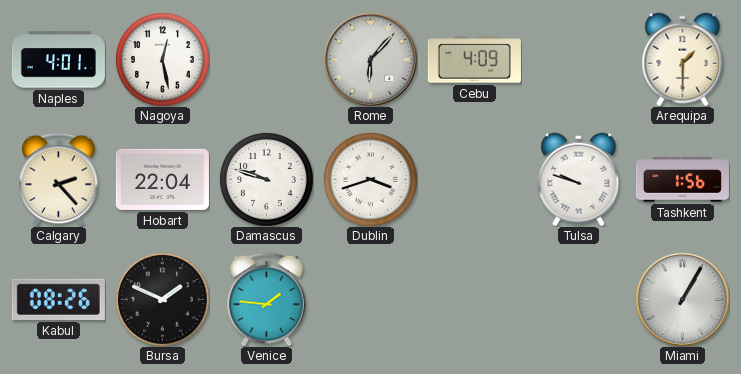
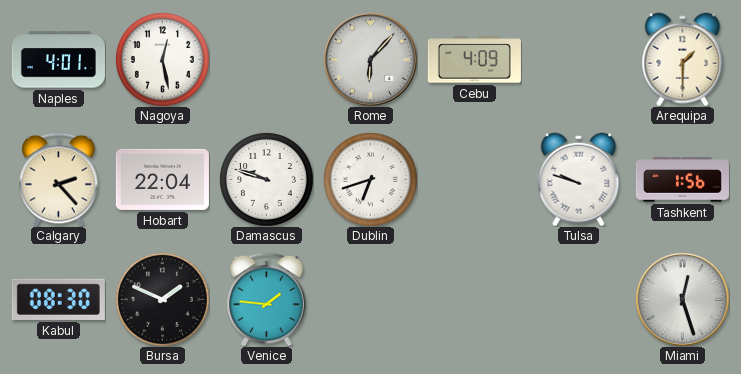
Dublin: 3:42 -> 6:42
Kabul: 08:26 -> 08:30
Miami: 1:05 -> 12:27
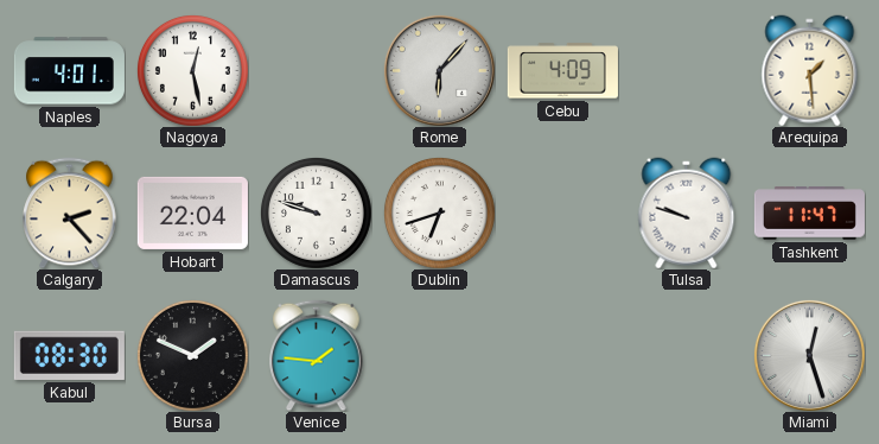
Arequipa: 1:30 -> 1:29
Tashkent: 1:56 -> 11:47
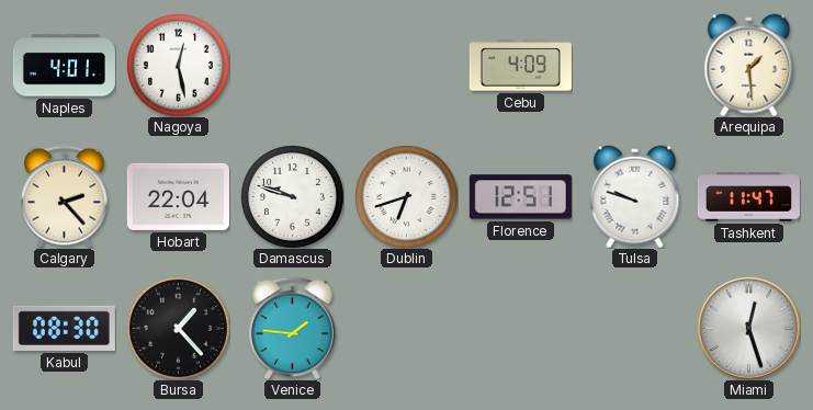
Rome: 6:07 -> none
Florence: none -> 12:51
Bursa: 1:49 -> 1:23
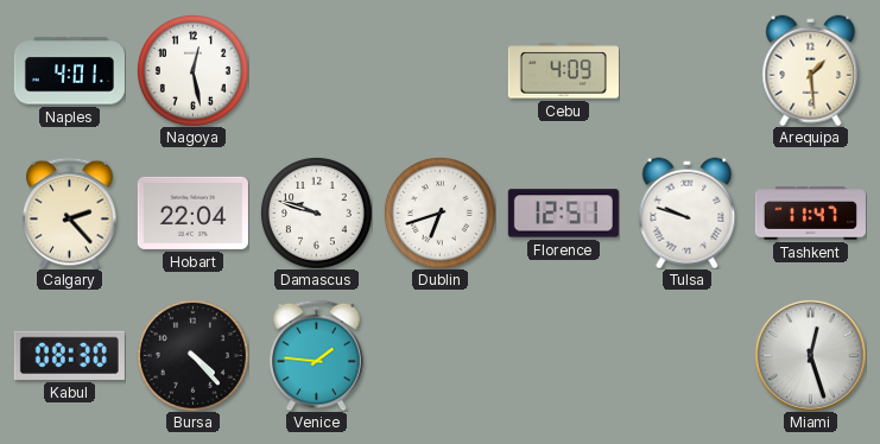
Bursa: 1:23 -> 4:23
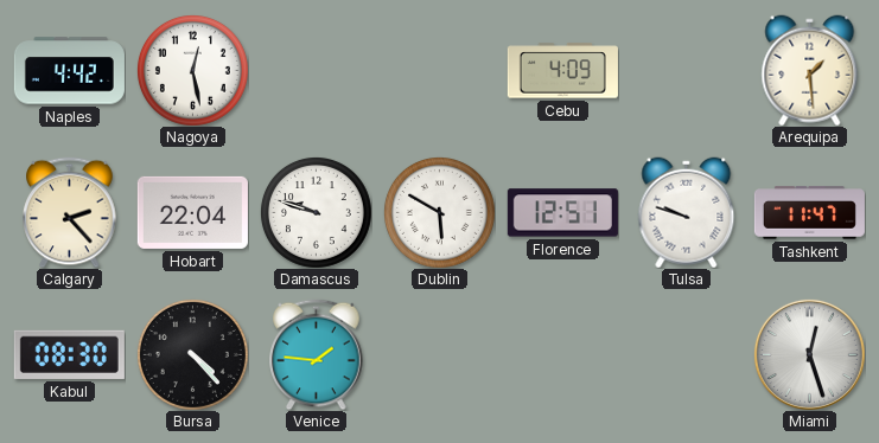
Naples: 4:01 -> 4:42
Dublin: 6:42 -> 5:50
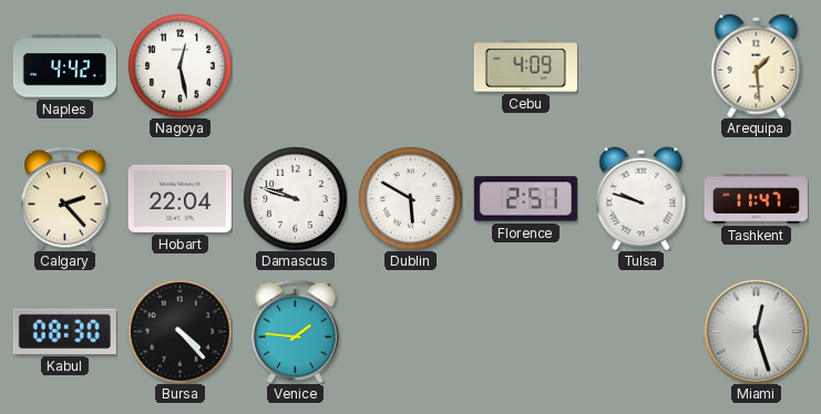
Florence: 12:51 -> 2:51
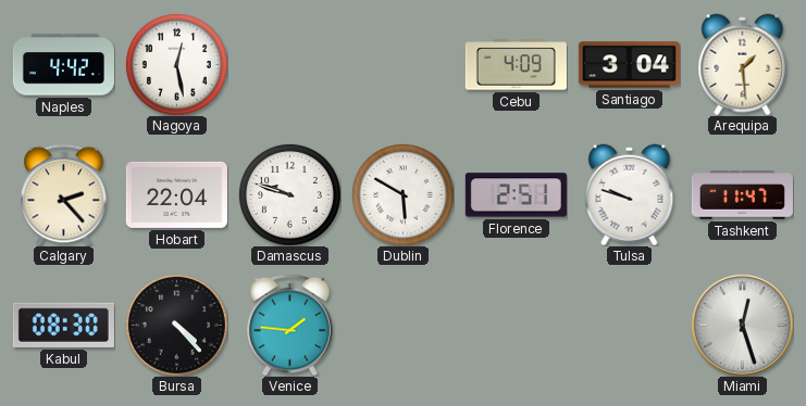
Santiago: none -> 3:04
